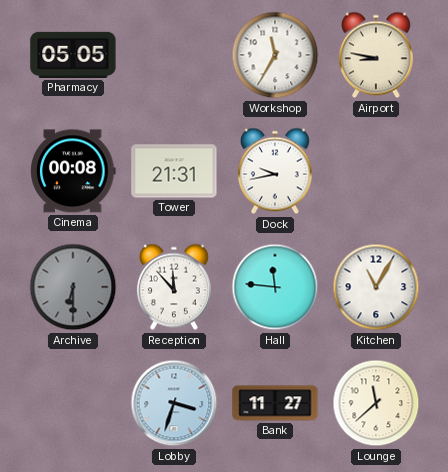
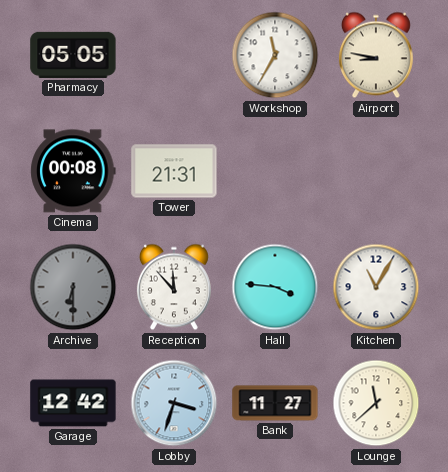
Dock: 9:43 -> none
Hall: 11:46 -> 3:46
Garage: none -> 12:42
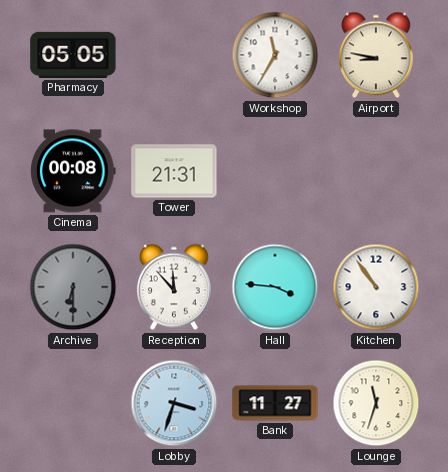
Kitchen: 11:05 -> 10:54
Garage: 12:42 -> none
Lounge: 11:38 -> 11:33
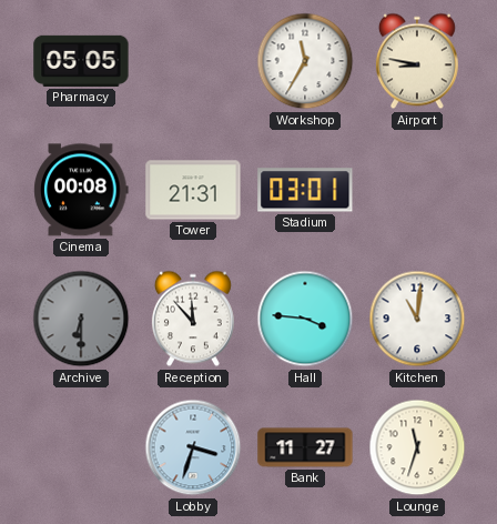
Stadium: none -> 03:01
Kitchen: 10:54 -> 11:01
